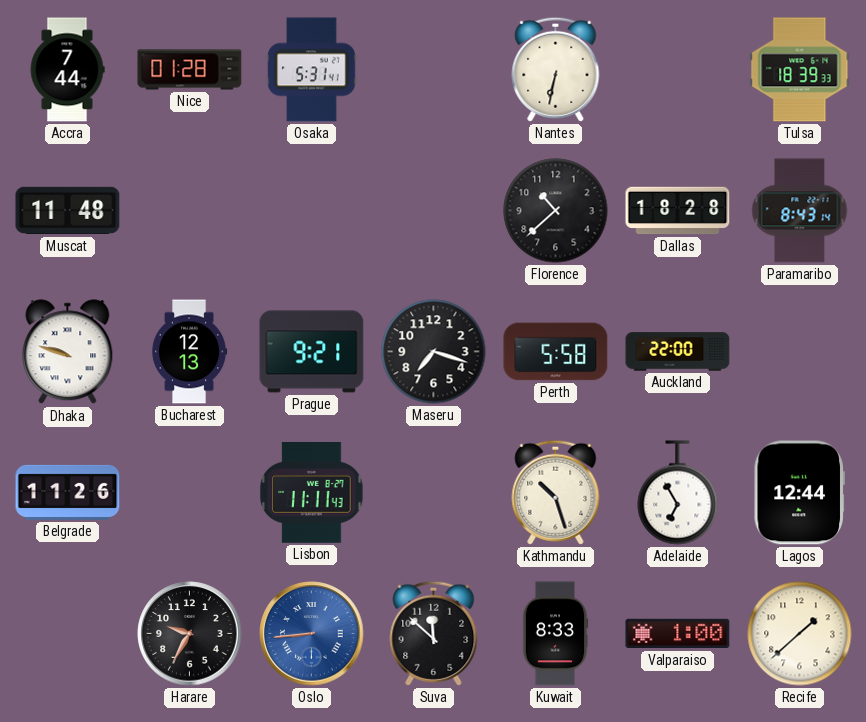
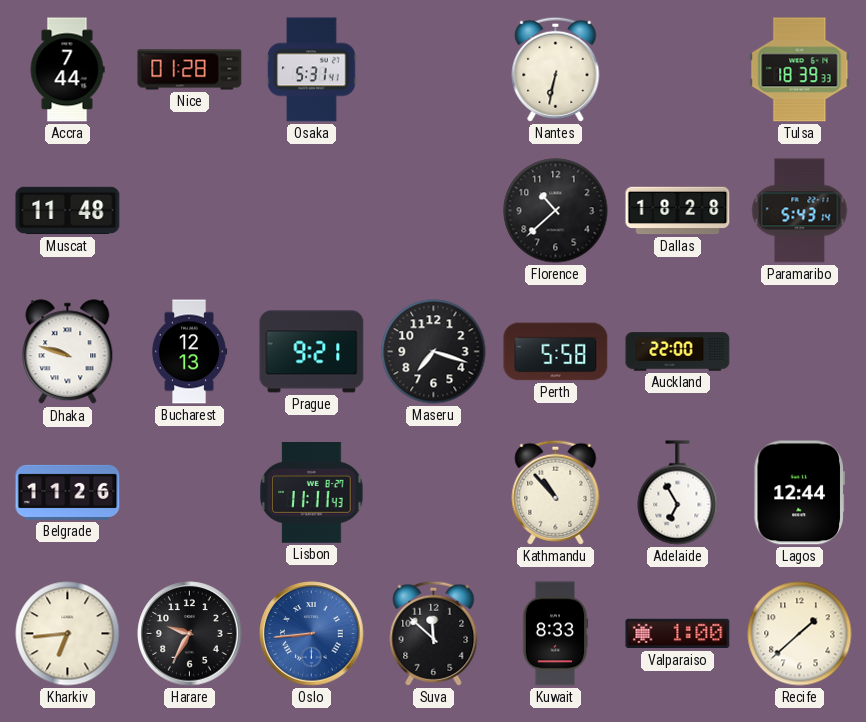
Paramaribo: 8:43 -> 5:43
Kathmandu: 10:27 -> 10:53
Kharkiv: none -> 6:44
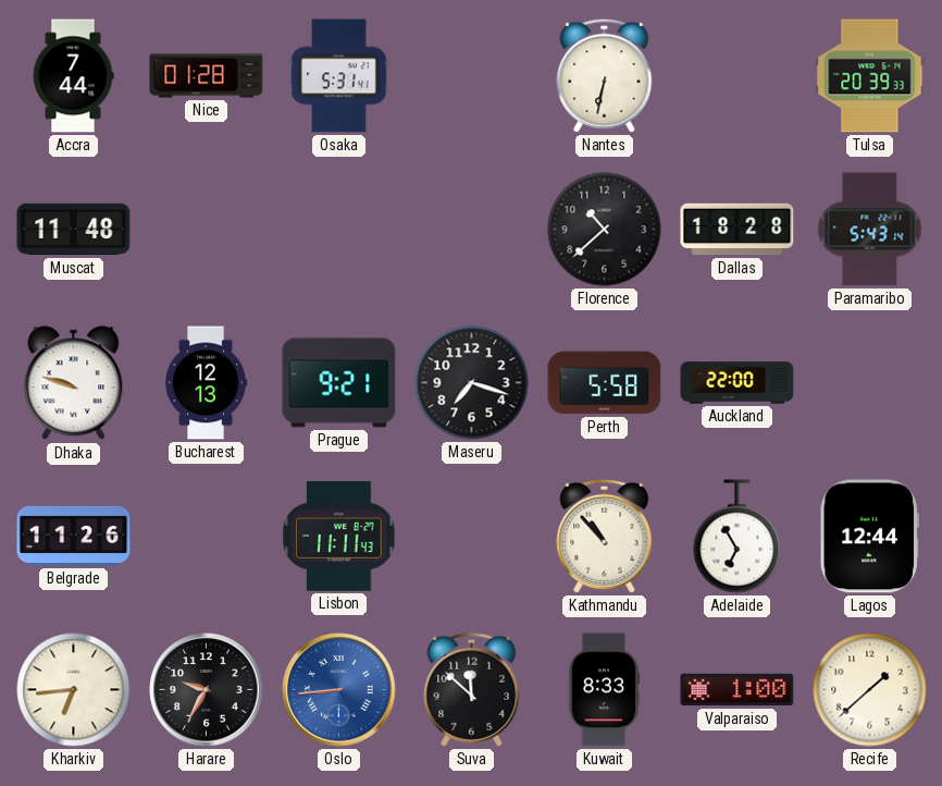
Tulsa: 18:39 -> 20:39
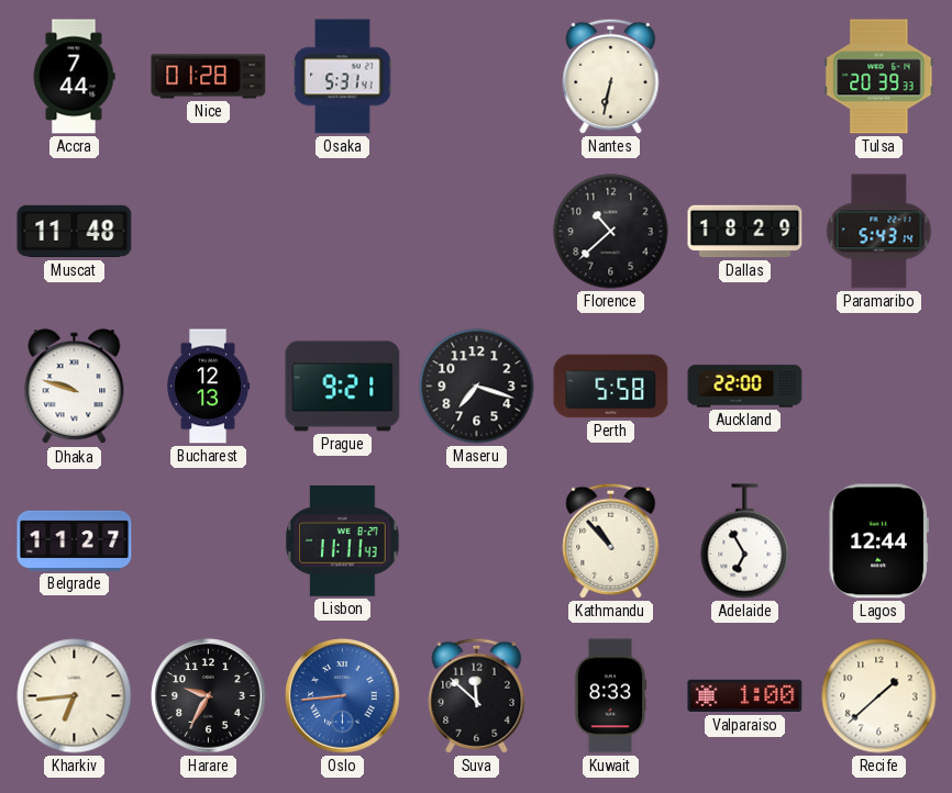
Dallas: 18:28 -> 18:29
Belgrade: 11:26 -> 11:27
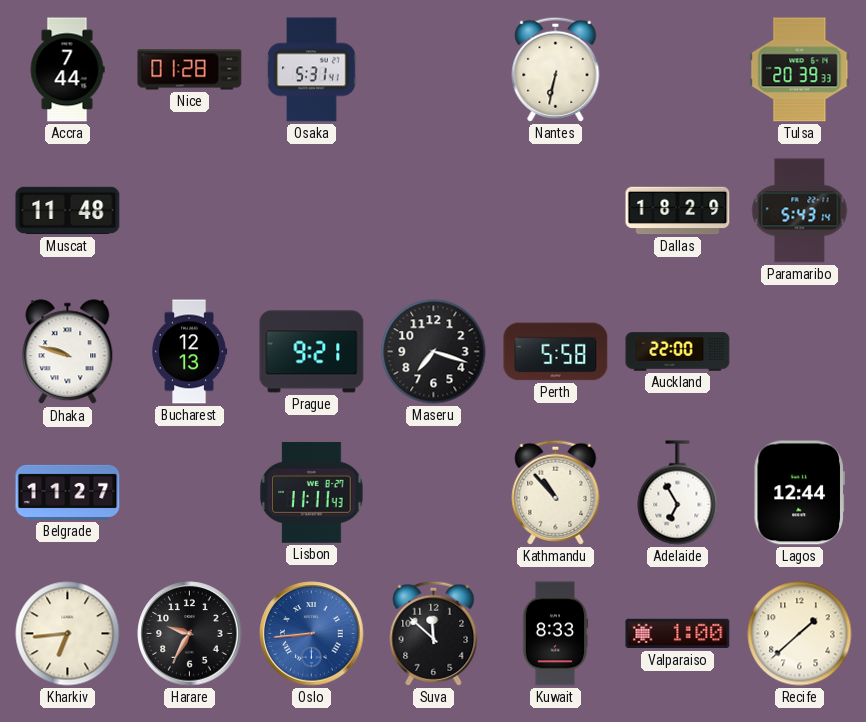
Florence: 10:38 -> none
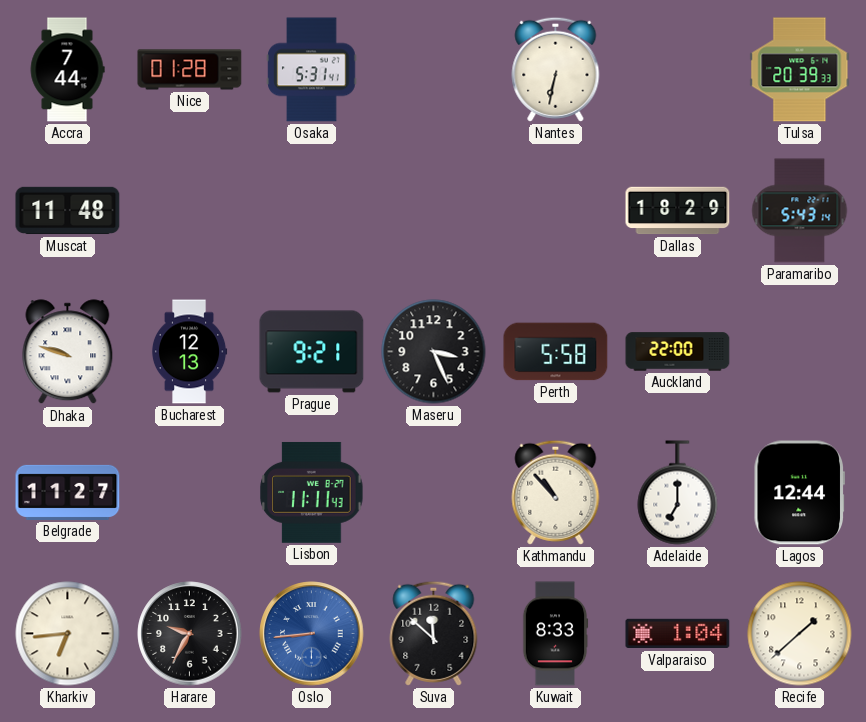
Maseru: 7:18 -> 3:26
Adelaide: 6:55 -> 7:00
Valparaiso: 1:00 -> 1:04
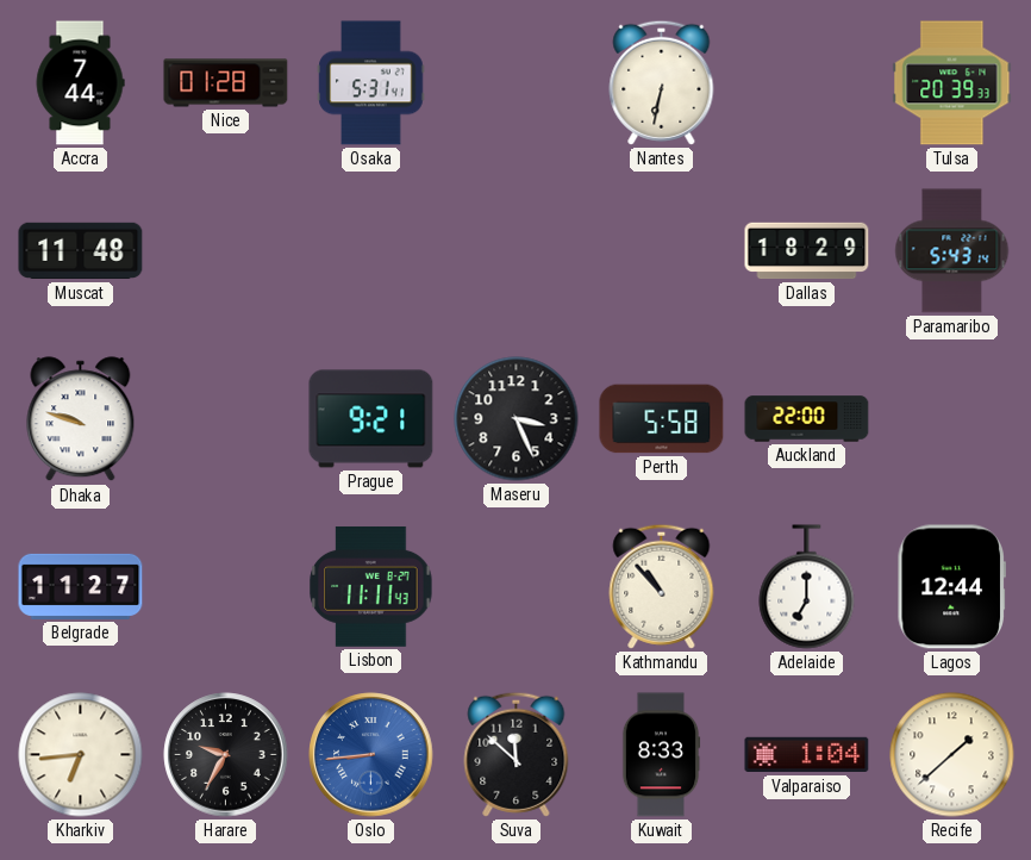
Bucharest: 12:13 -> none
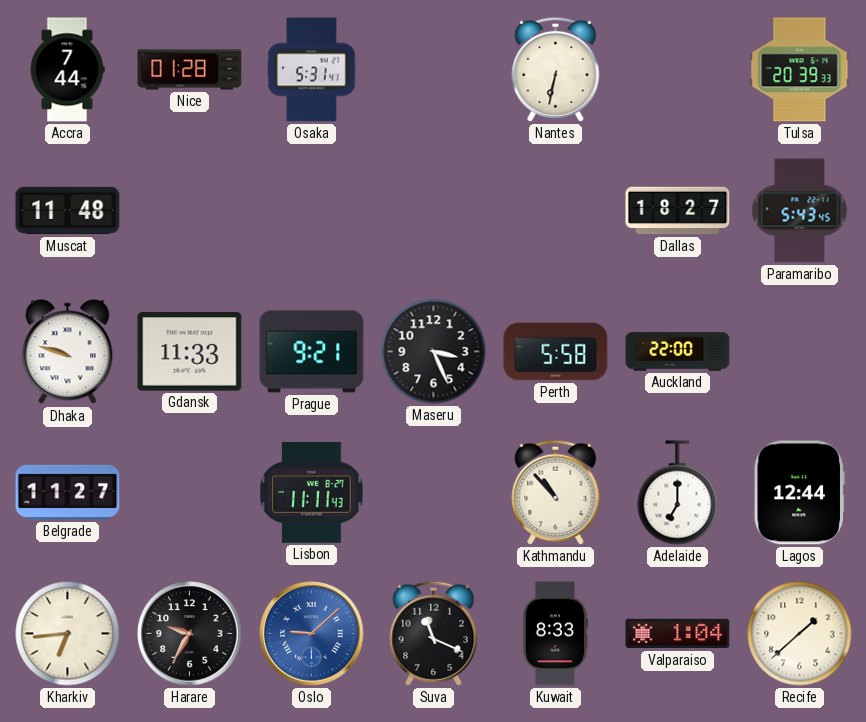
Dallas: 18:29 -> 18:27
Paramaribo: 5:43:14 -> 5:43:45
Gdansk: none -> 11:33
Oslo: 8:44 -> 9:08
Suva: 11:52 -> 11:19
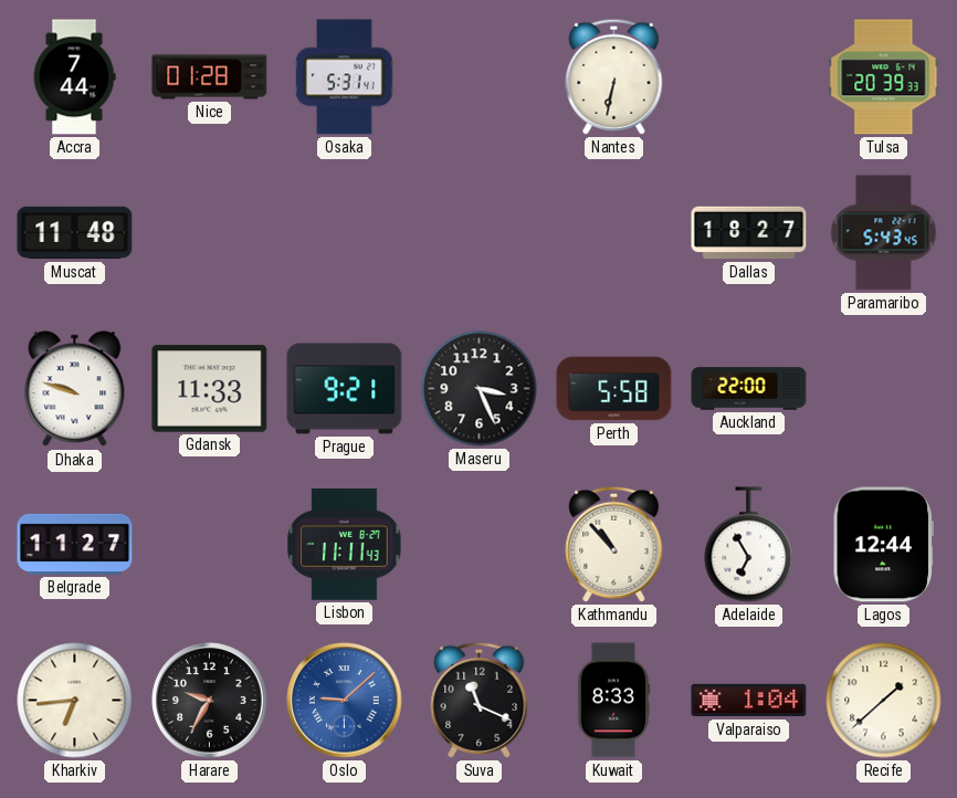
Adelaide: 7:00 -> 6:55
